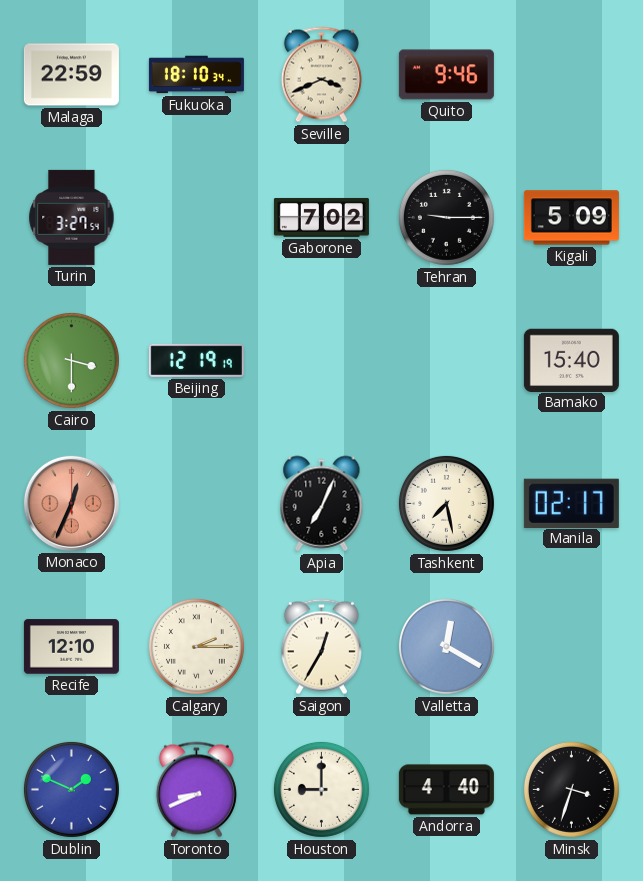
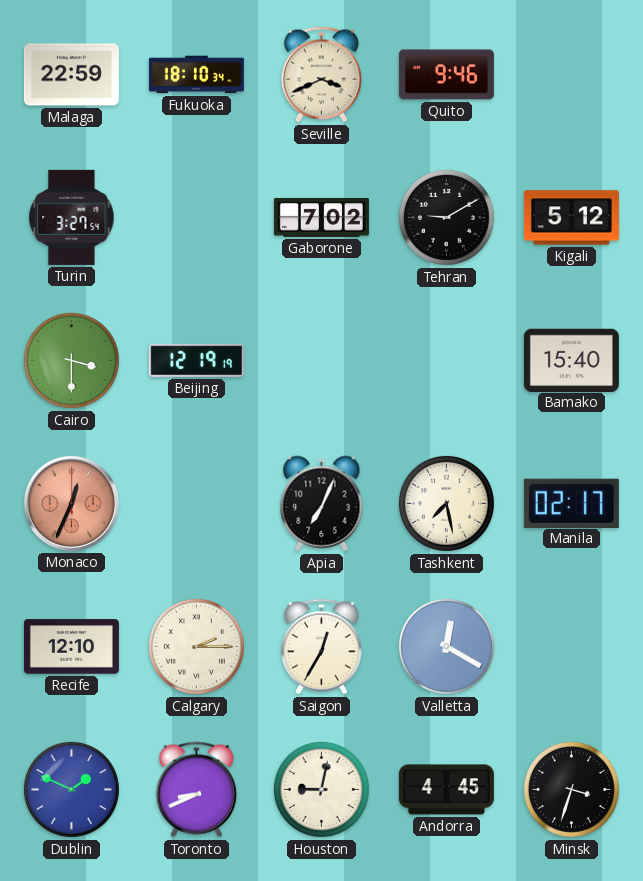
Tehran: 9:15 -> 9:10
Kigali: 5:09 -> 5:12
Houston: 9:00 -> 9:02
Andorra: 4:40 -> 4:45
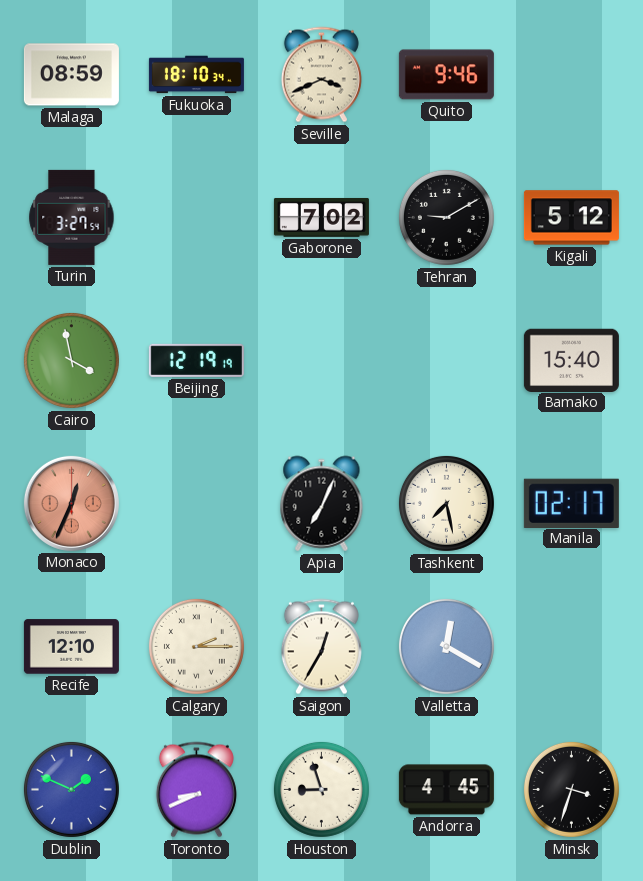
Malaga: 22:59 -> 08:59
Cairo: 3:30 -> 3:58
Houston: 9:02 -> 8:57
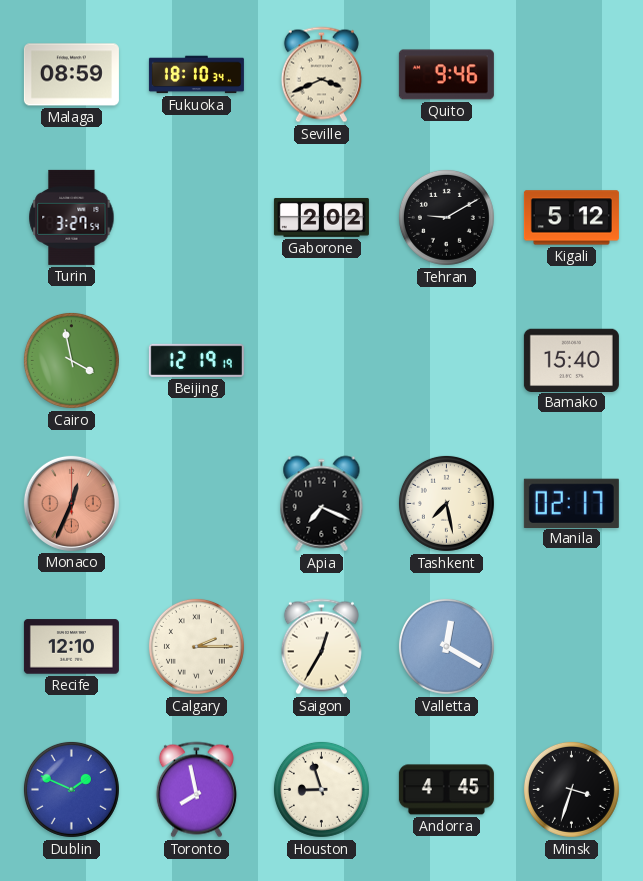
Gaborone: 7:02 -> 2:02
Apia: 7:04 -> 7:19
Toronto: 8:41 -> 7:58
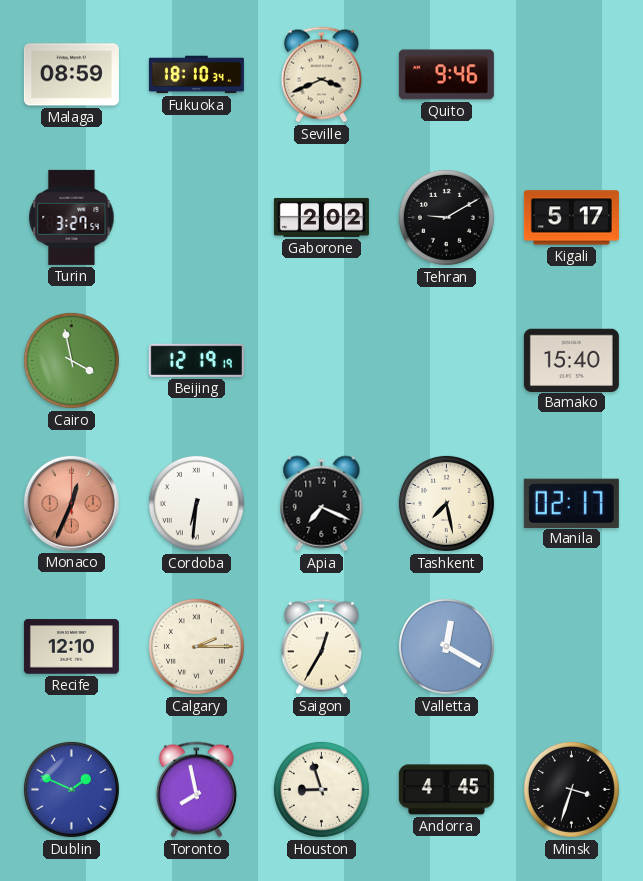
Kigali: 5:12 -> 5:17
Cordoba: none -> 6:31
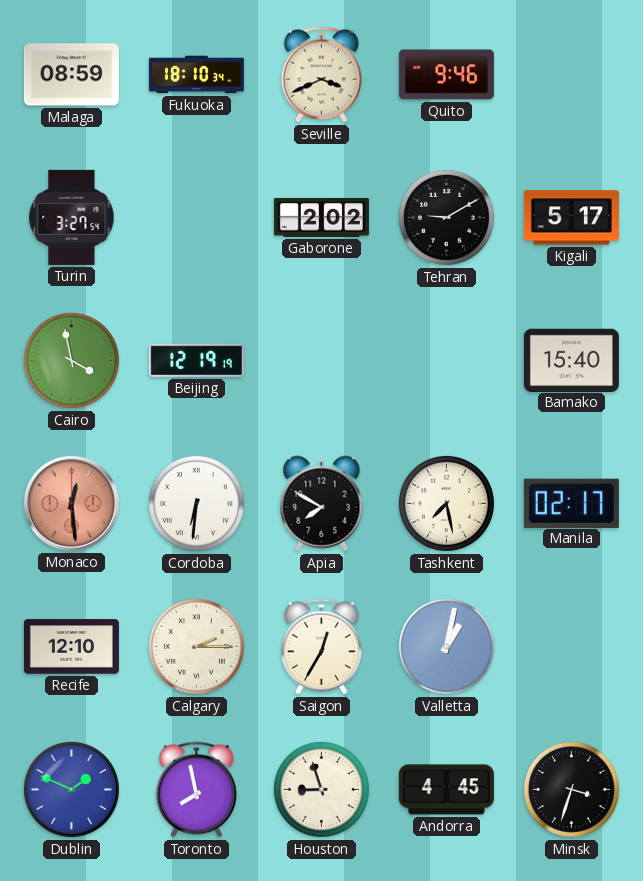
Monaco: 12:34 -> 12:29
Apia: 7:19 -> 7:50
Valletta: 12:20 -> 1:02
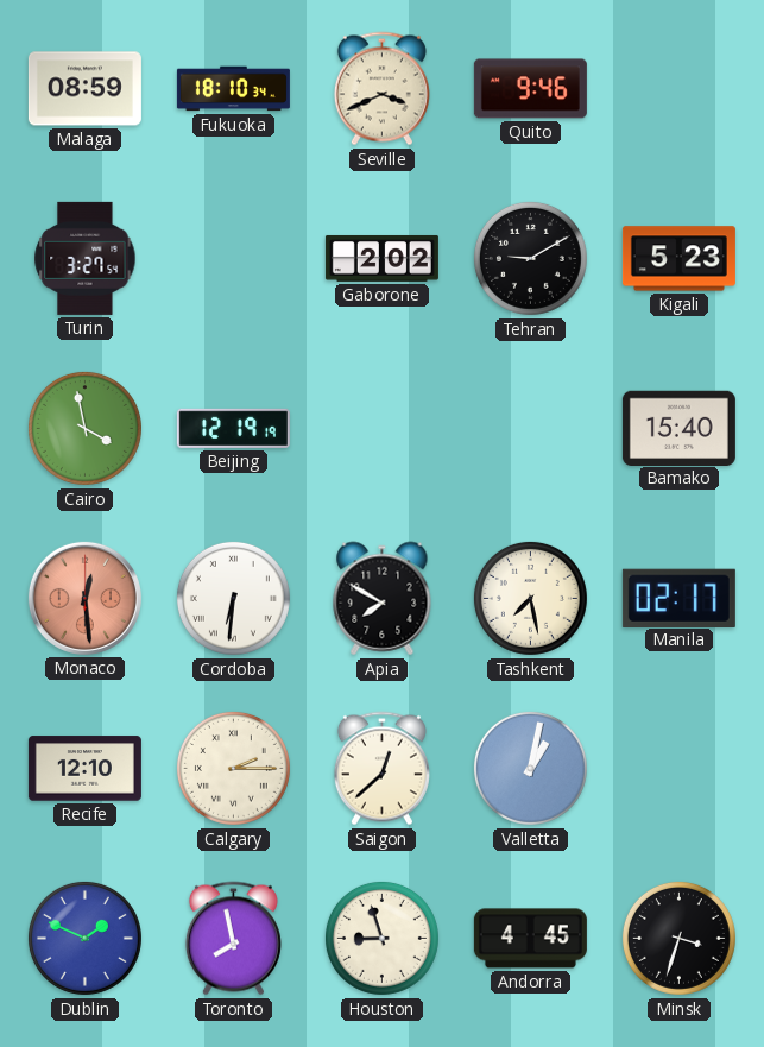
Kigali: 5:17 -> 5:23
Saigon: 12:35 -> 12:38
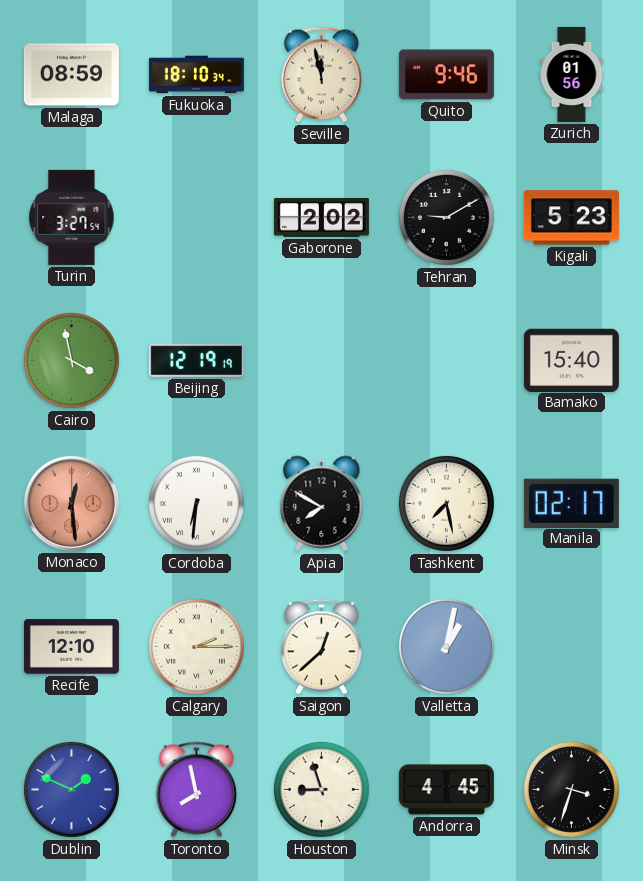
Seville: 3:41 -> 11:58
Zurich: none -> 01:56
